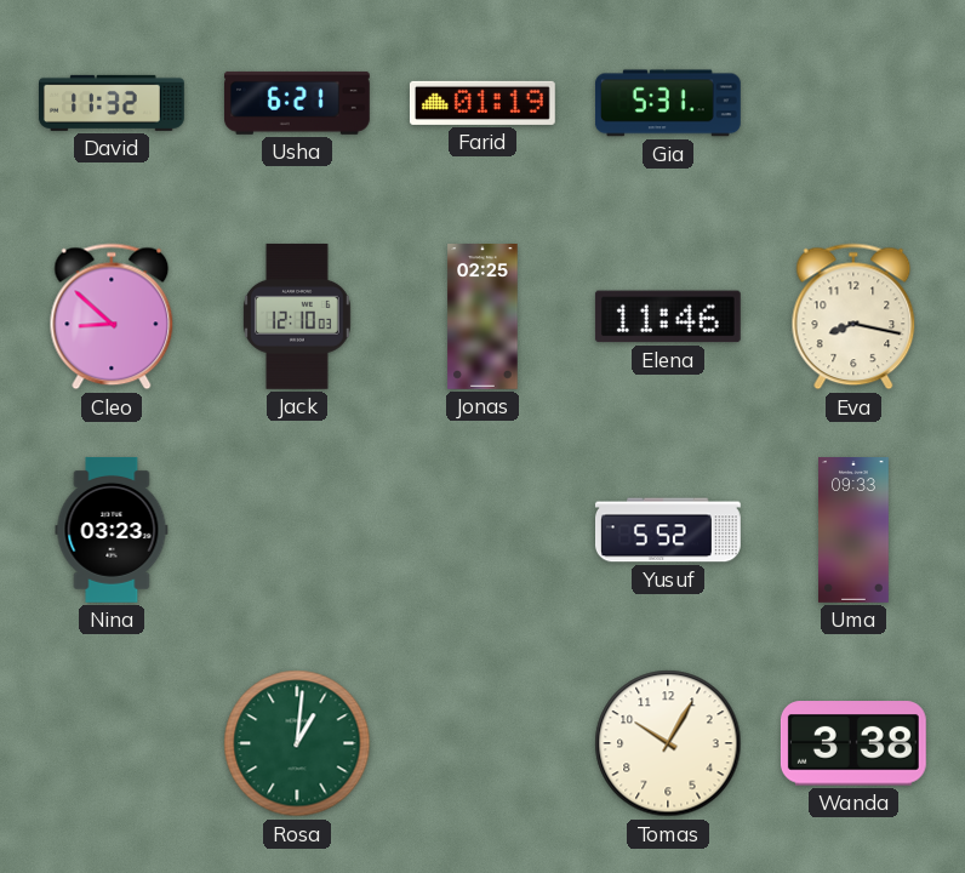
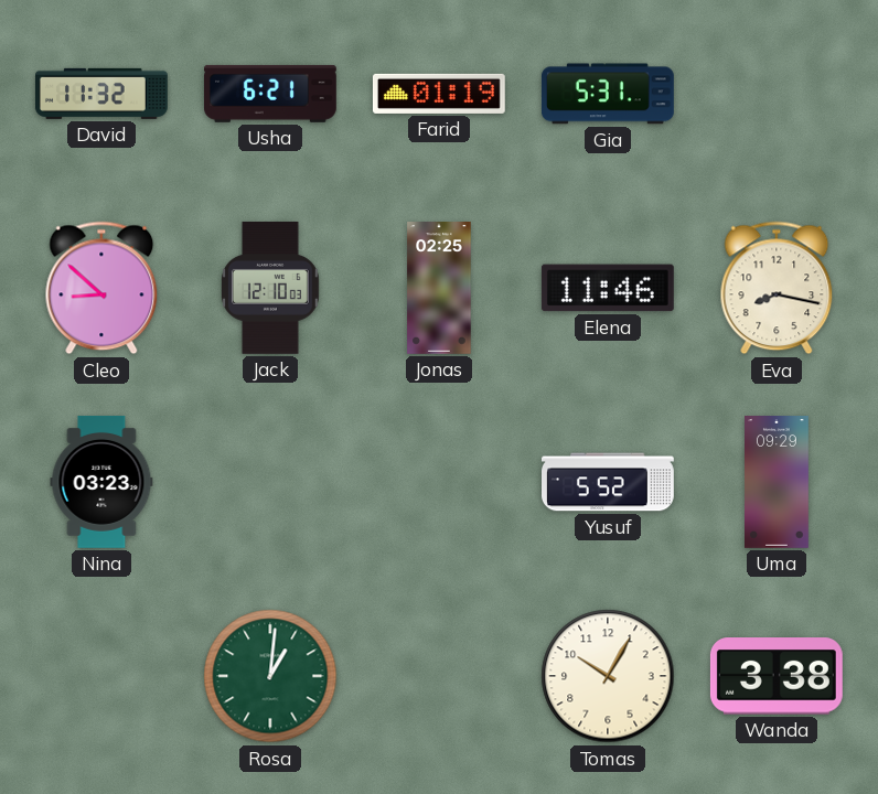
Uma: 09:33 -> 09:29
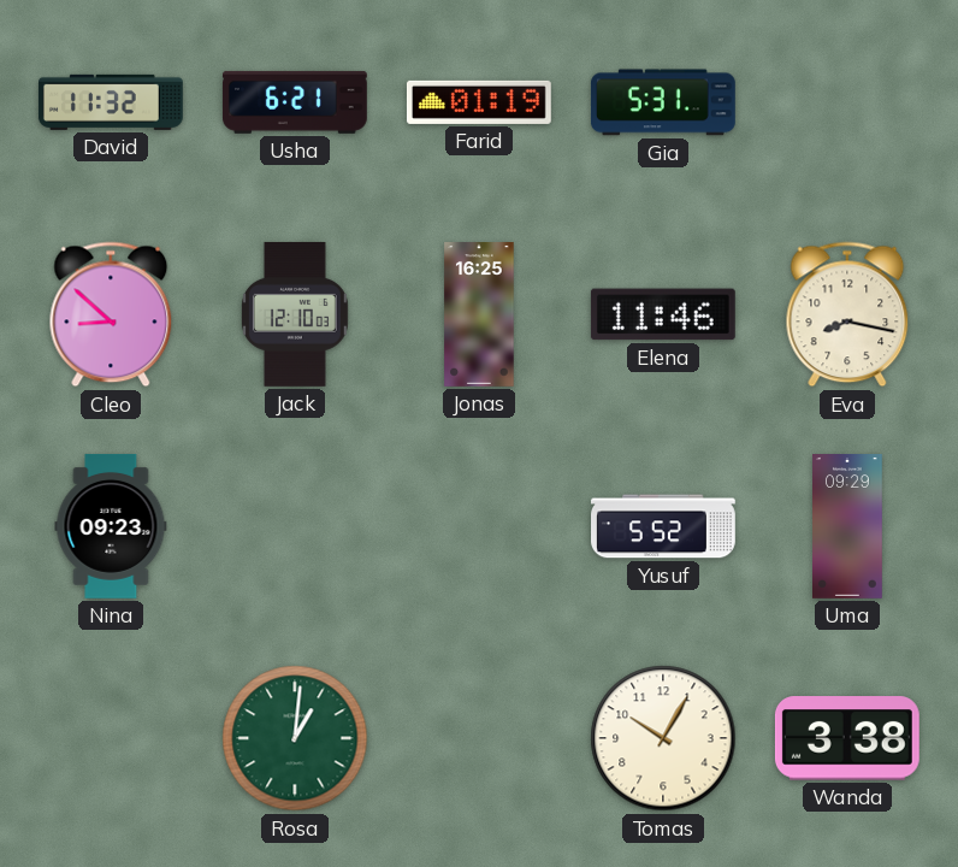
Jonas: 02:25 -> 16:25
Nina: 03:23 -> 09:23
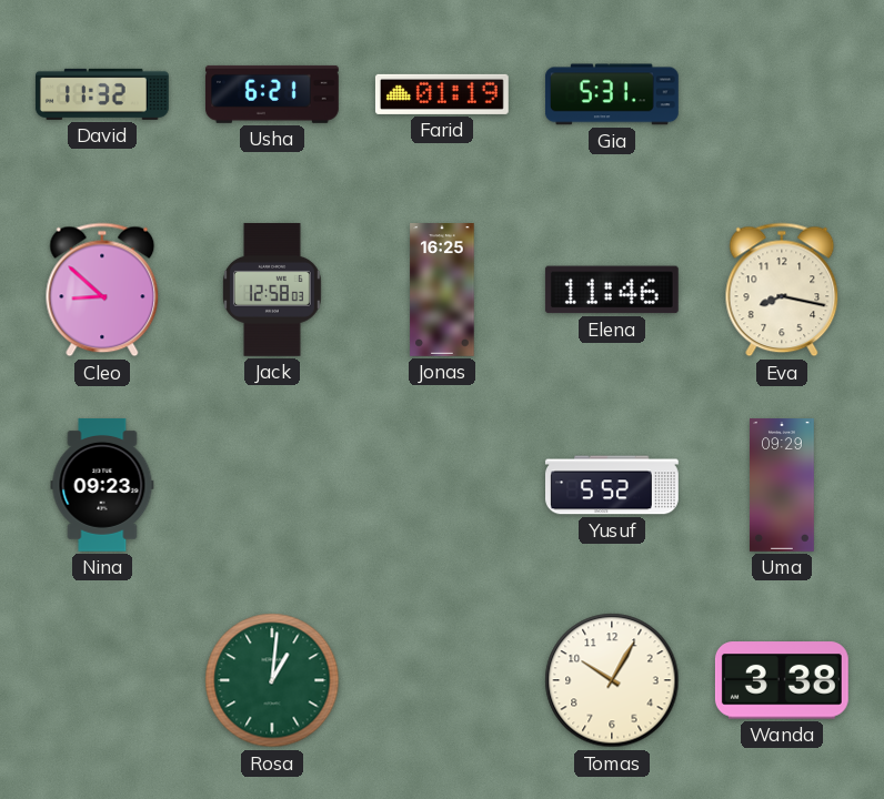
Jack: 12:10 -> 12:58
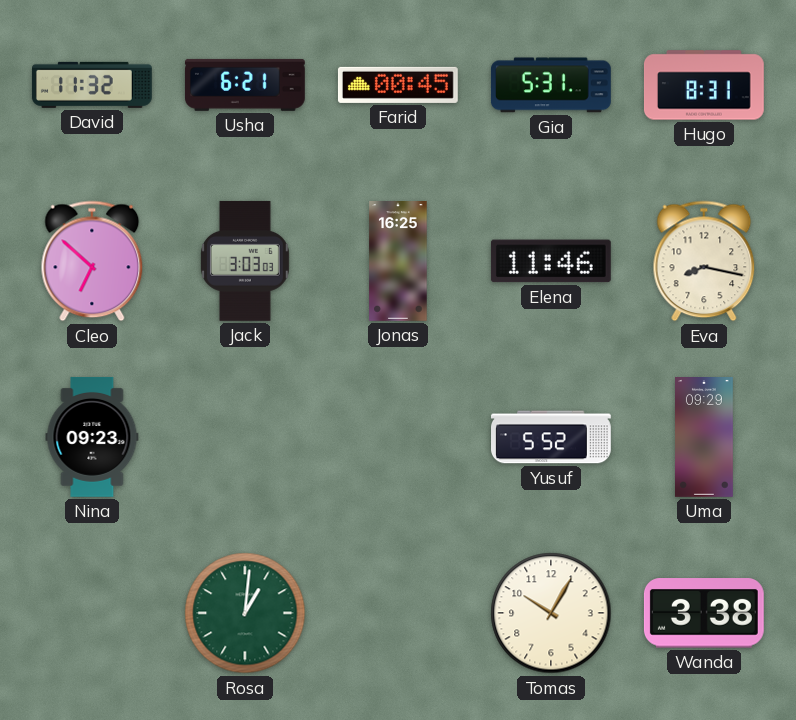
Farid: 01:19 -> 00:45
Hugo: none -> 8:31
Cleo: 8:52 -> 6:52
Jack: 12:58 -> 3:03
